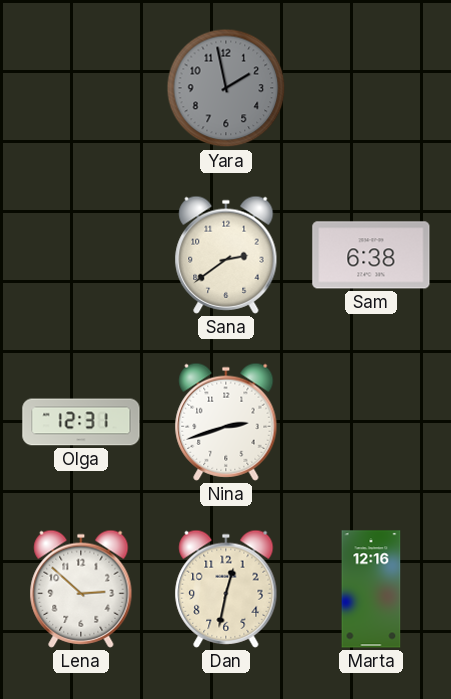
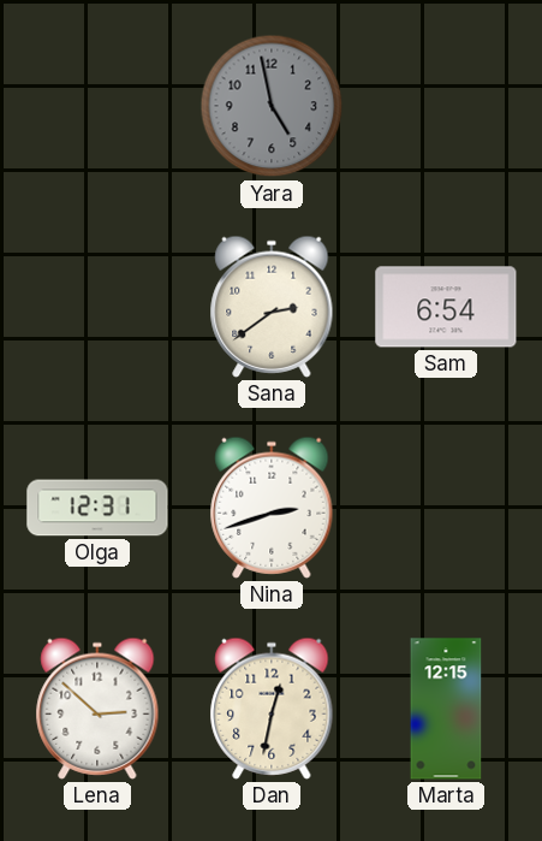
Yara: 1:58 -> 4:58
Sam: 6:38 -> 6:54
Marta: 12:16 -> 12:15
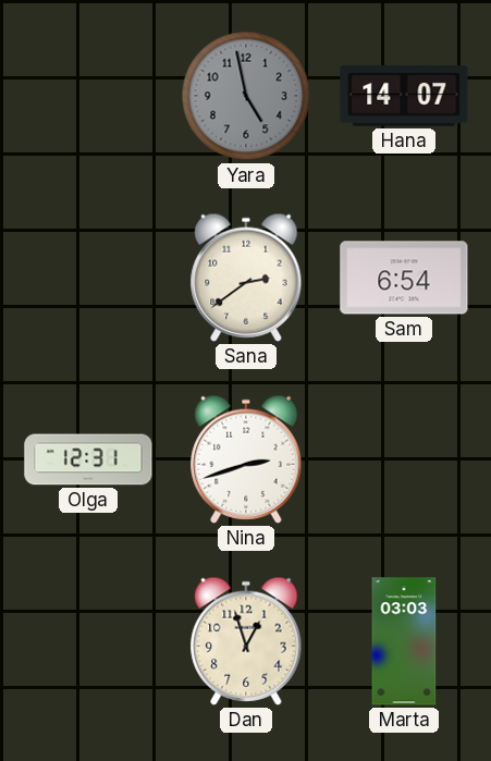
Hana: none -> 14:07
Lena: 2:52 -> none
Dan: 12:32 -> 12:57
Marta: 12:15 -> 03:03
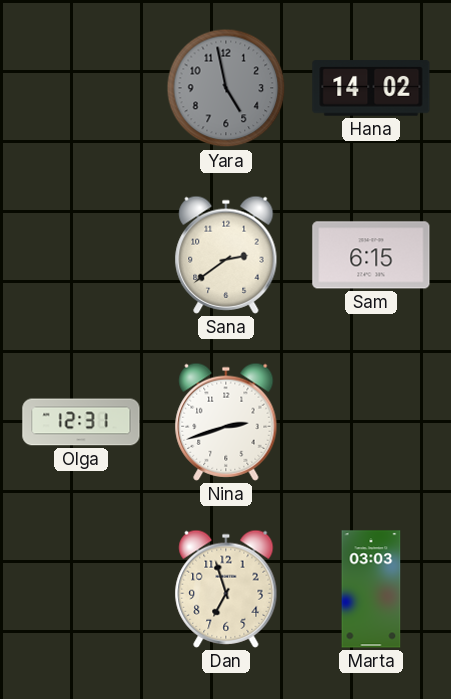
Hana: 14:07 -> 14:02
Sam: 6:54 -> 6:15
Dan: 12:57 -> 6:57
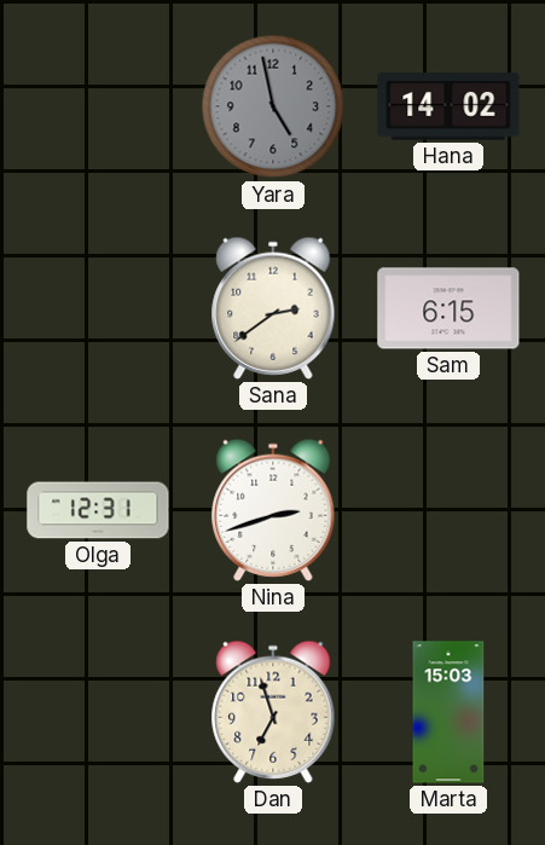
Marta: 03:03 -> 15:03
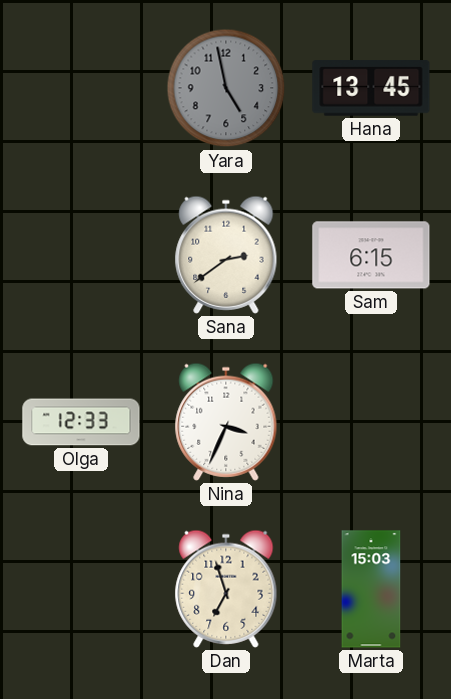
Hana: 14:02 -> 13:45
Olga: 12:31 -> 12:33
Nina: 2:42 -> 3:34
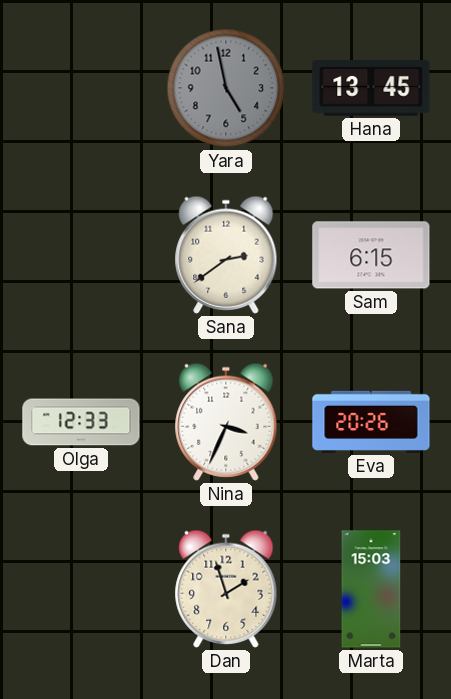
Eva: none -> 20:26
Dan: 6:57 -> 1:57
